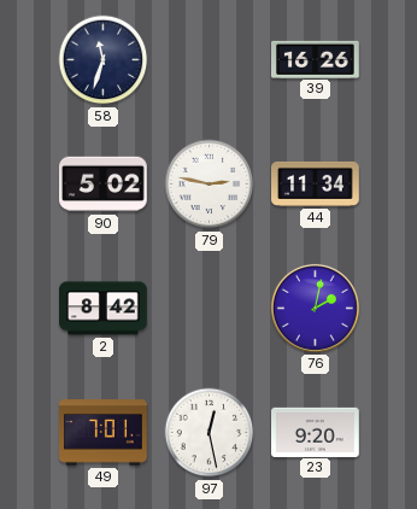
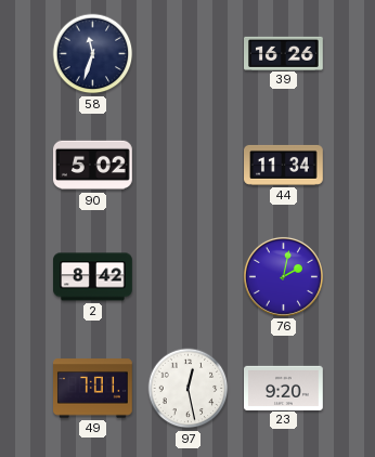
79: 2:47 -> none
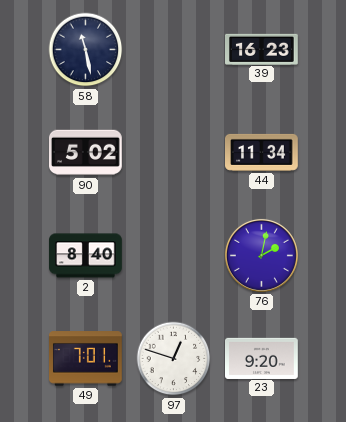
58: 11:33 -> 11:28
39: 16:26 -> 16:23
2: 8:42 -> 8:40
97: 12:28 -> 12:48
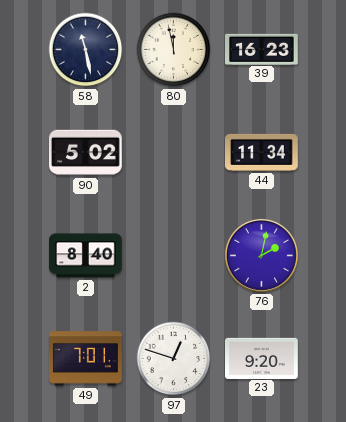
80: none -> 11:58
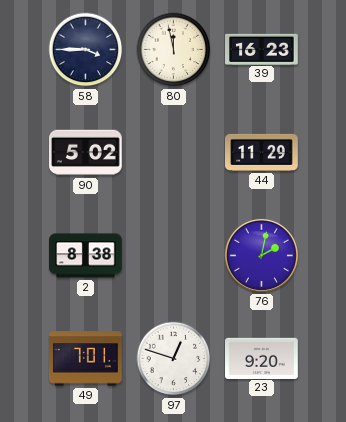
58: 11:28 -> 3:45
44: 11:34 -> 11:29
2: 8:40 -> 8:38
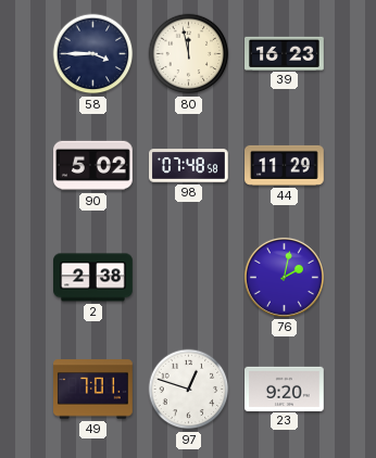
98: none -> 07:48
2: 8:38 -> 2:38
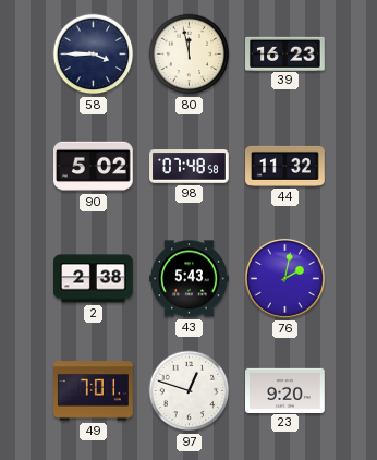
44: 11:29 -> 11:32
43: none -> 5:43
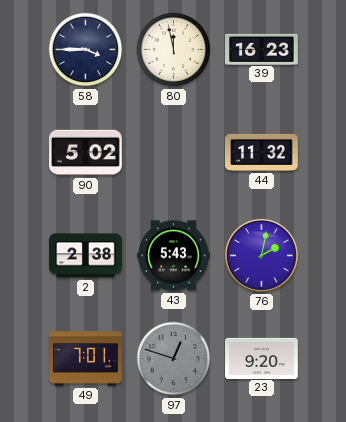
98: 07:48 -> none
97 dial: white -> grey
